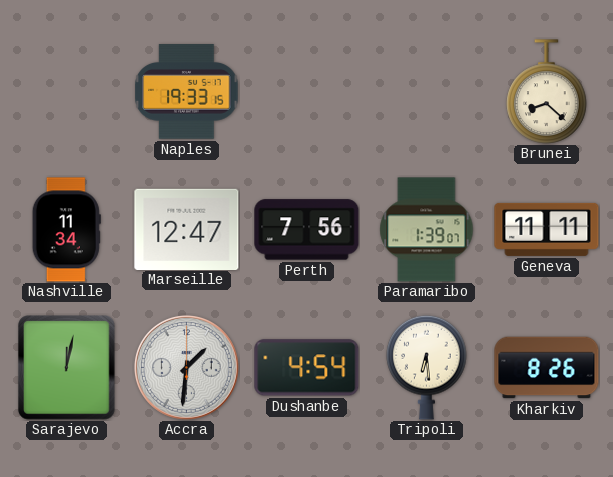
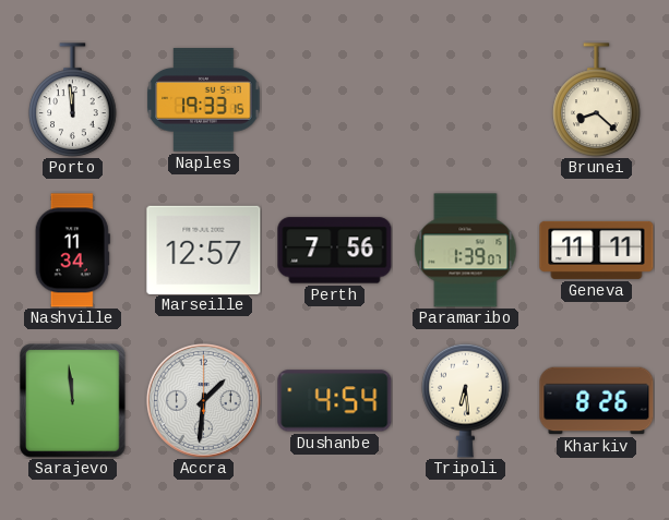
Porto: none -> 11:59
Marseille: 12:47 -> 12:57
Sarajevo: 12:02 -> 11:59
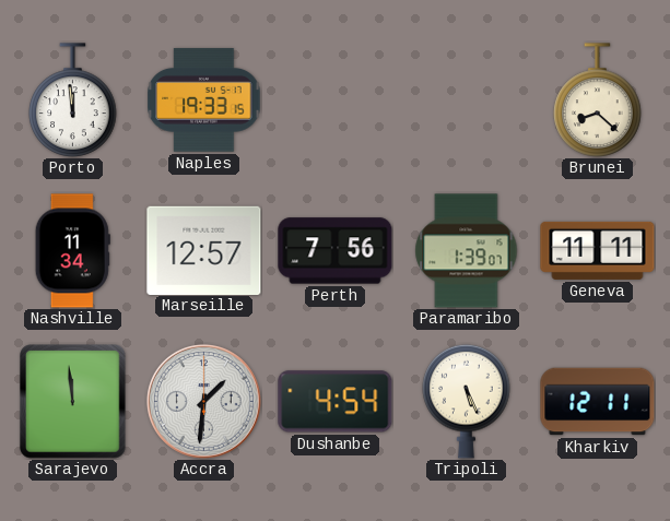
Tripoli: 6:29 -> 5:26
Kharkiv: 8:26 -> 12:11
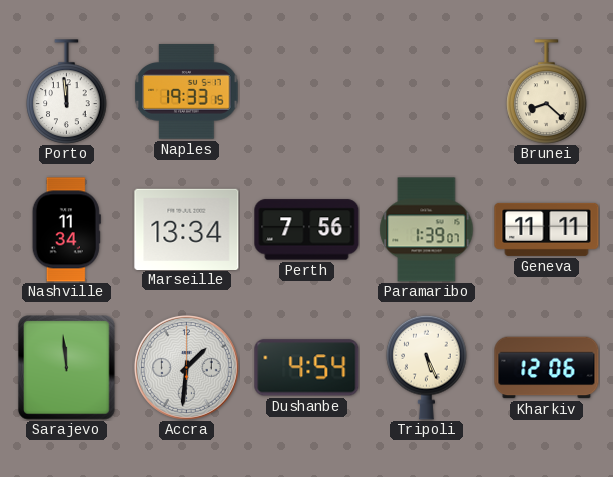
Marseille: 12:57 -> 13:34
Kharkiv: 12:11 -> 12:06
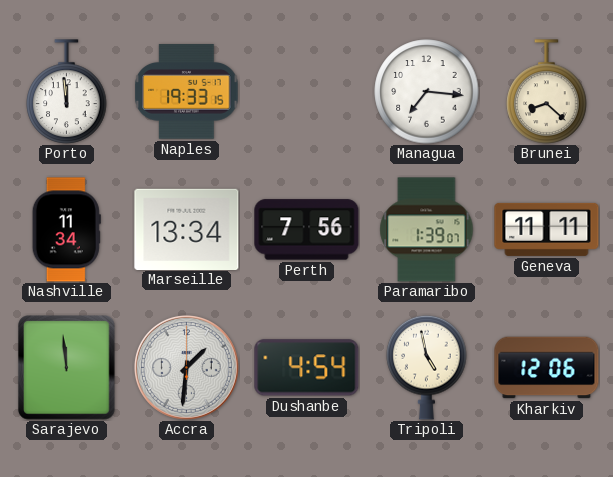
Managua: none -> 7:16
Tripoli: 5:26 -> 4:58
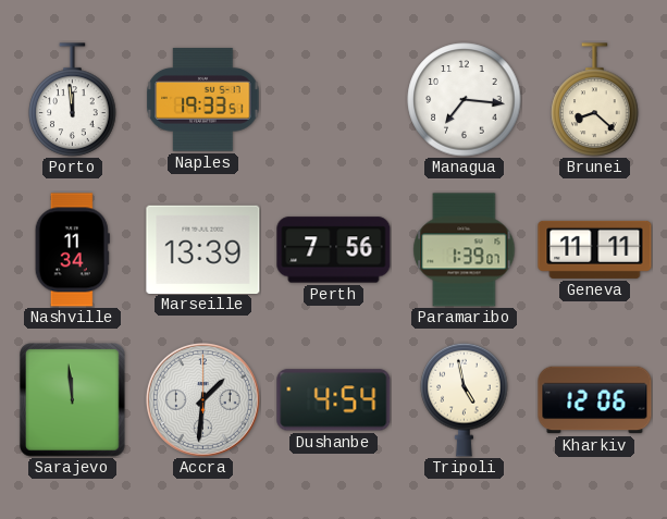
Naples: 19:33:15 -> 19:33:51
Marseille: 13:34 -> 13:39
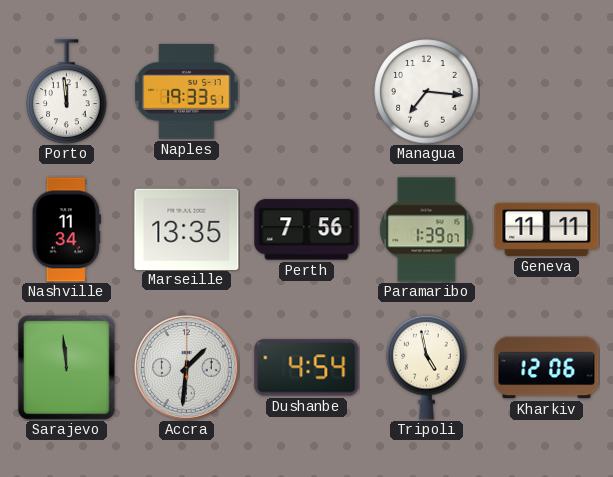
Brunei: 8:22 -> none
Marseille: 13:39 -> 13:35
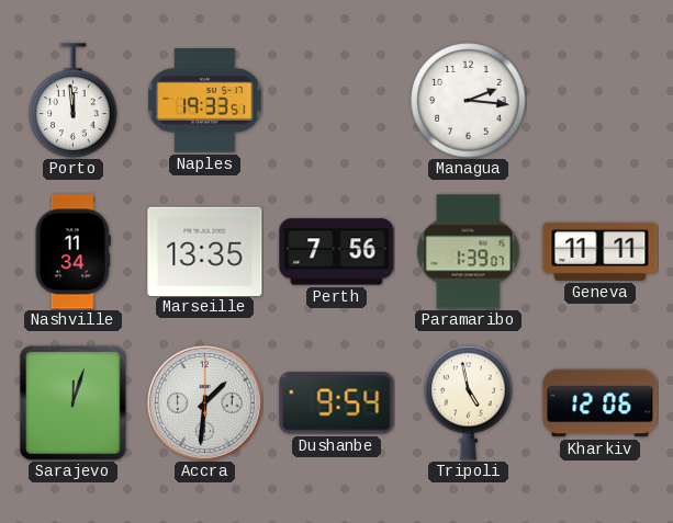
Managua: 7:16 -> 2:16
Sarajevo: 11:59 -> 12:03
Dushanbe: 4:54 -> 9:54
